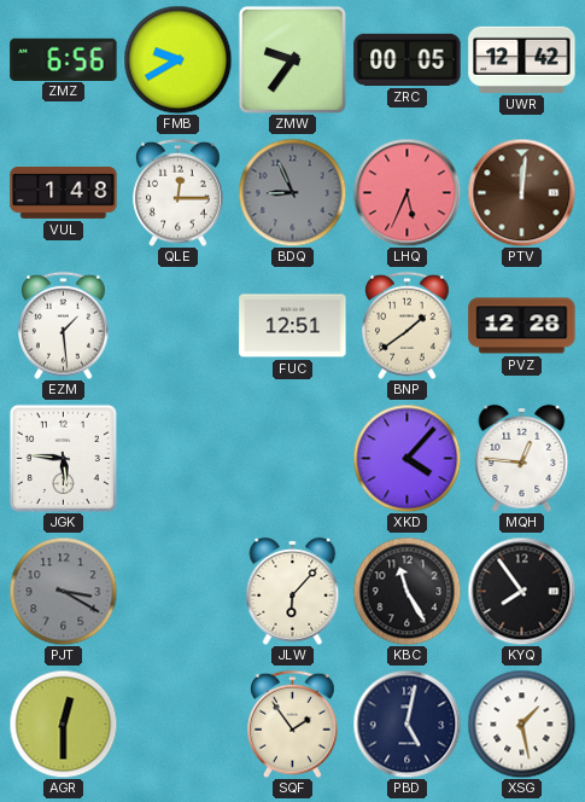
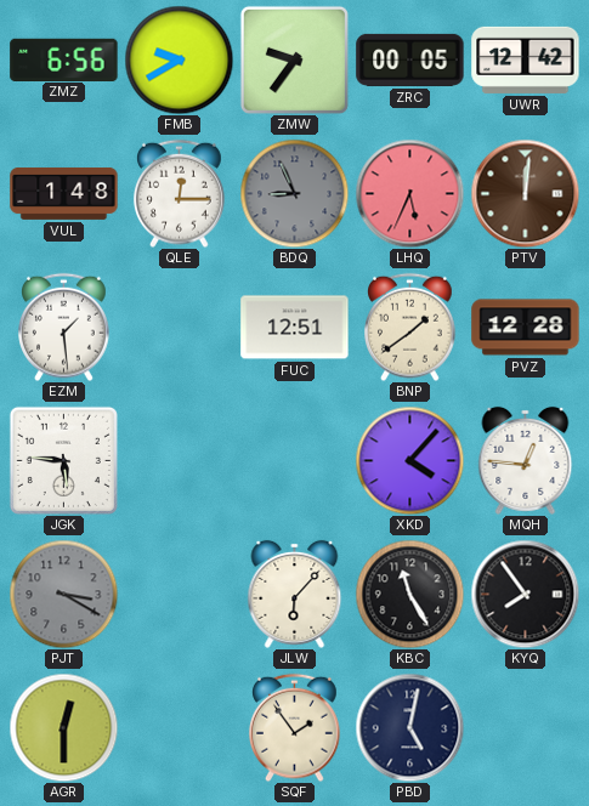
XSG: 1:28 -> none
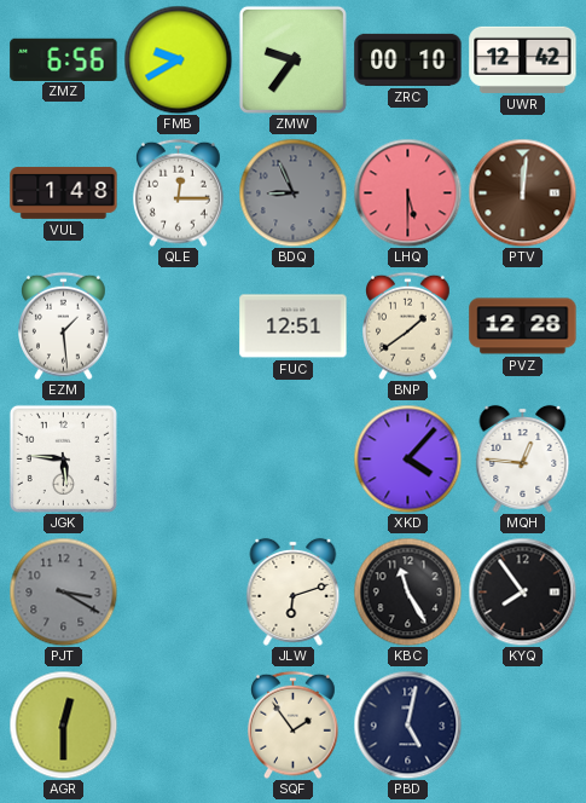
ZRC: 00:05 -> 00:10
LHQ: 5:34 -> 5:30
JLW: 6:07 -> 6:12
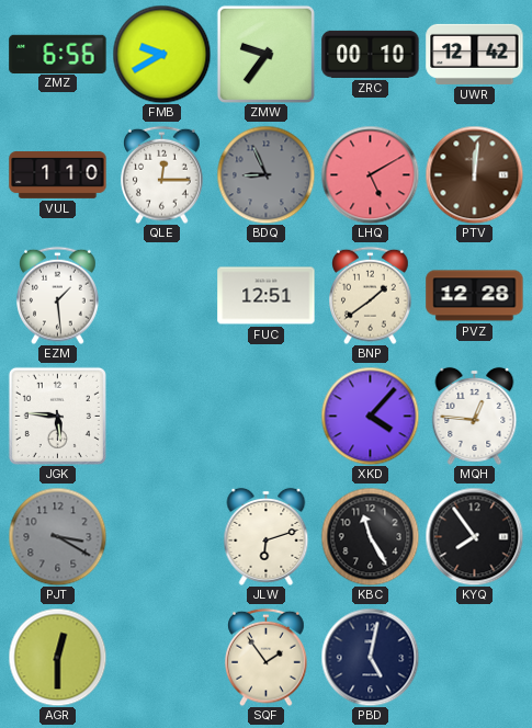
VUL: 1:48 -> 1:10
LHQ: 5:30 -> 5:10
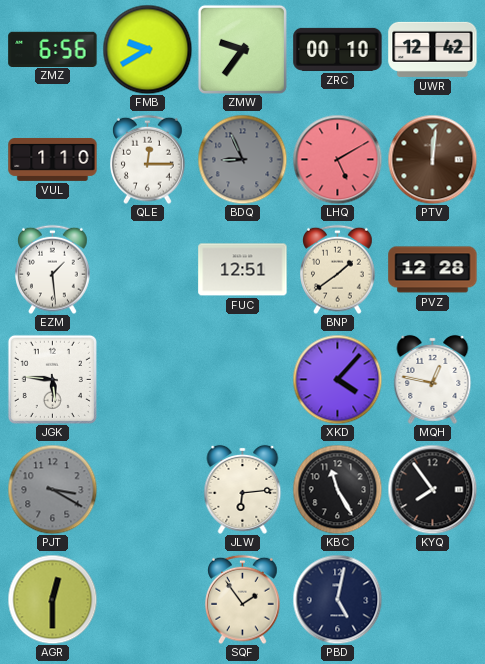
MQH: 12:46 -> 12:47
JLW: 6:12 -> 6:14
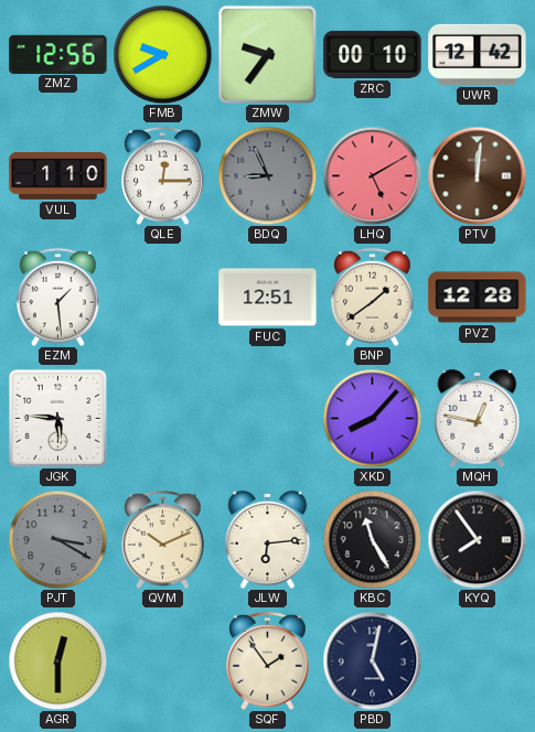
ZMZ: 6:56 -> 12:56
XKD: 4:07 -> 8:07
QVM: none -> 10:11
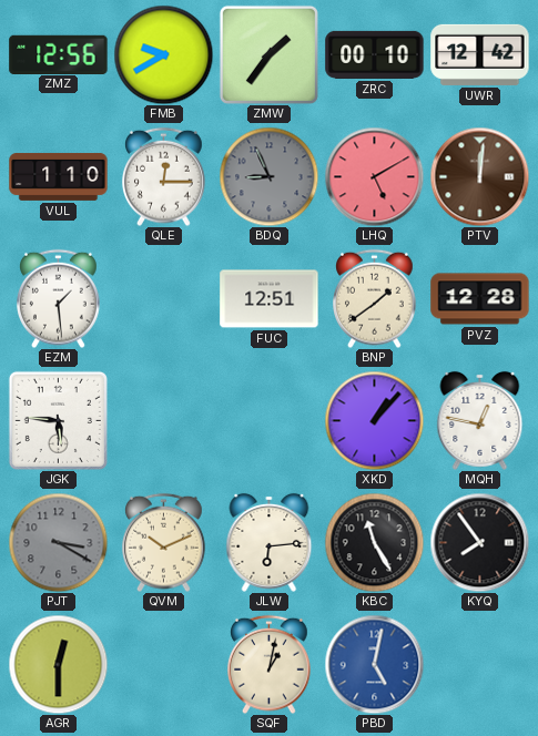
ZMW: 9:36 -> 1:36
XKD: 8:07 -> 1:07
SQF: 1:54 -> 1:02
PBD dial: navy -> blue
